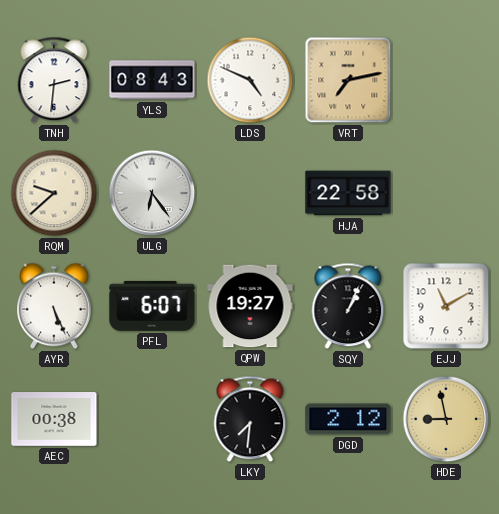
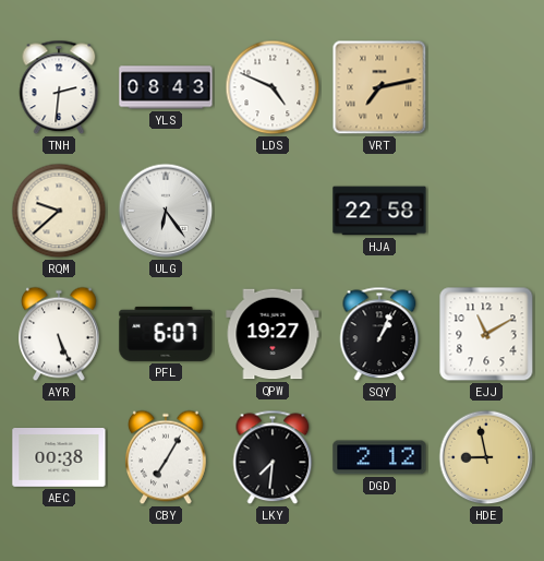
CBY: none -> 7:05
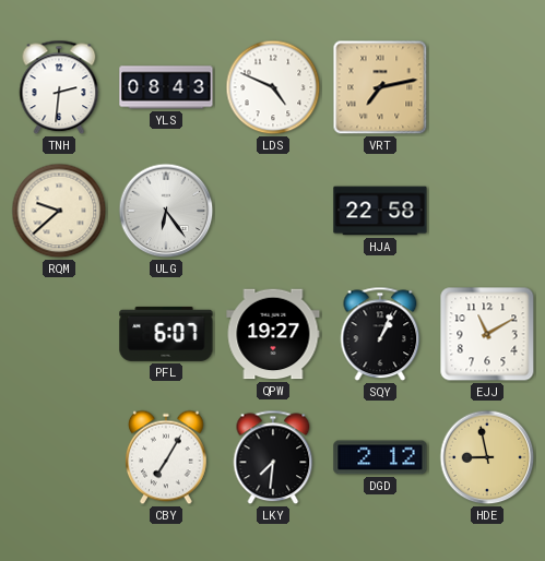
AYR: 5:26 -> none
AEC: 00:38 -> none
